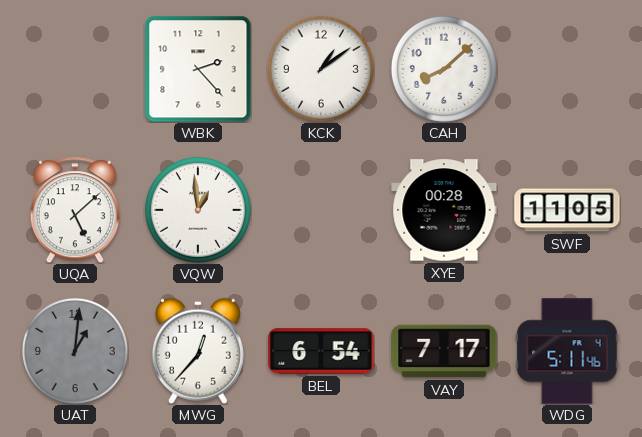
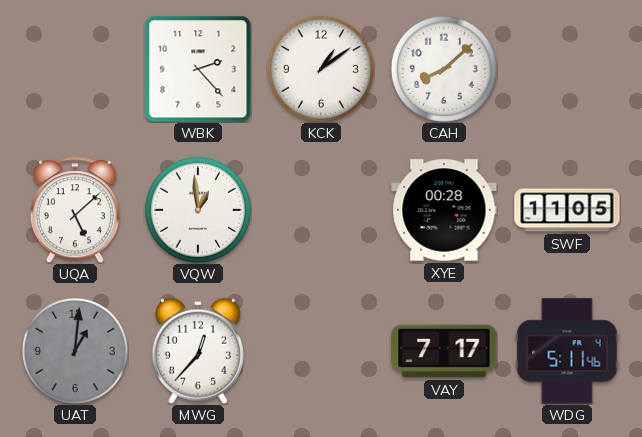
BEL: 6:54 -> none
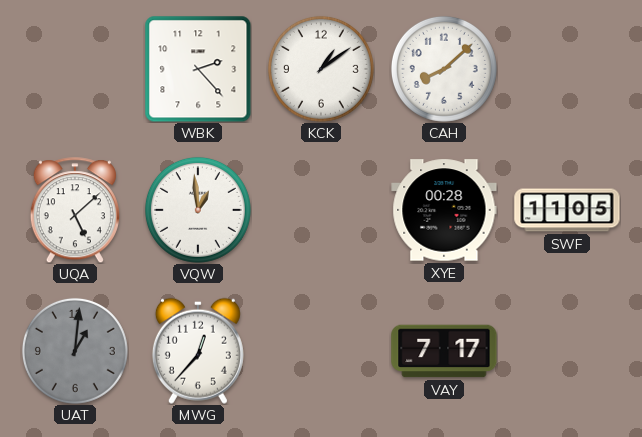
WDG: 5:11 -> none
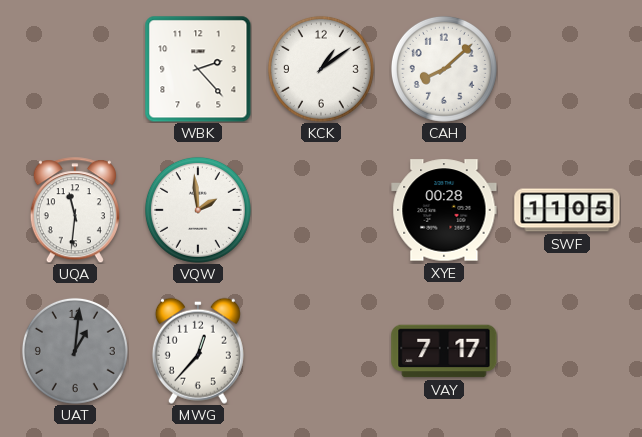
UQA: 5:08 -> 11:31
VQW: 12:59 -> 1:59
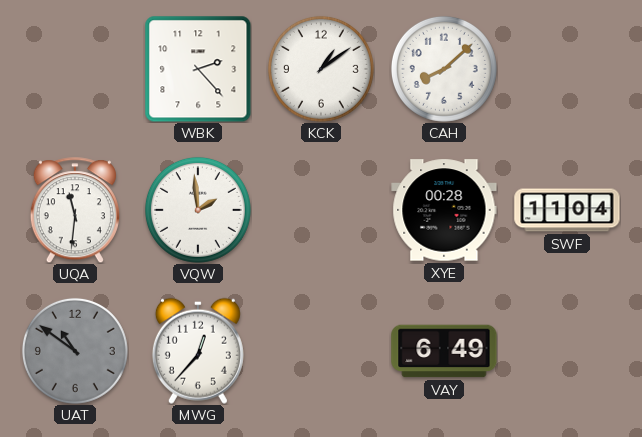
SWF: 11:05 -> 11:04
UAT: 1:01 -> 10:51
VAY: 7:17 -> 6:49
